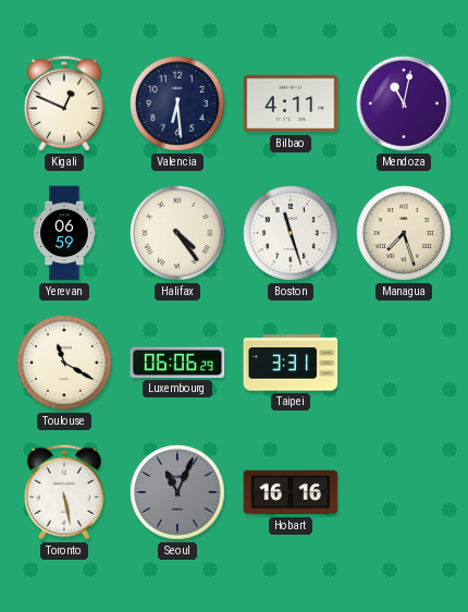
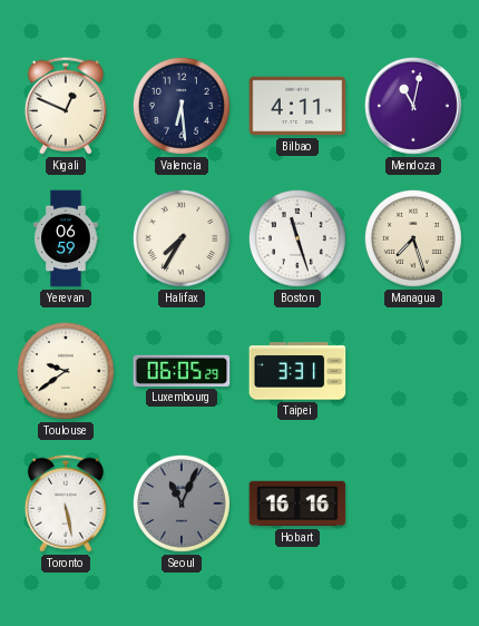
Halifax: 4:24 -> 7:35
Toulouse: 11:20 -> 9:39
Luxembourg: 06:06 -> 06:05
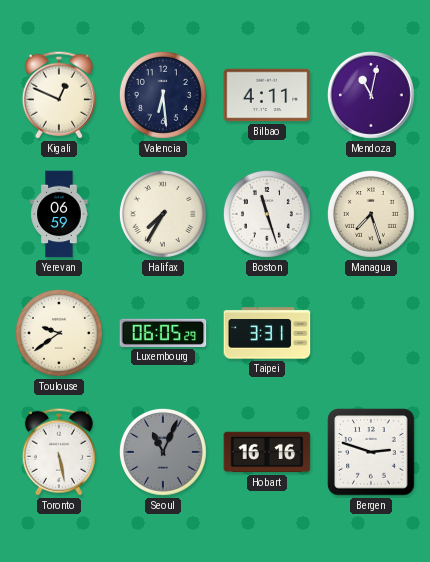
Bergen: none -> 2:48
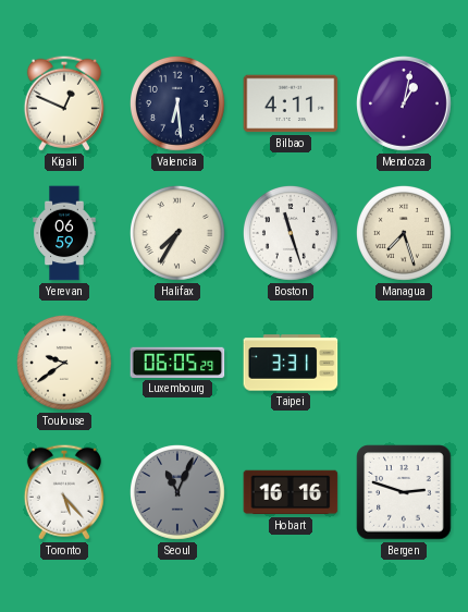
Mendoza: 11:02 -> 1:02
Toronto: 5:28 -> 5:23
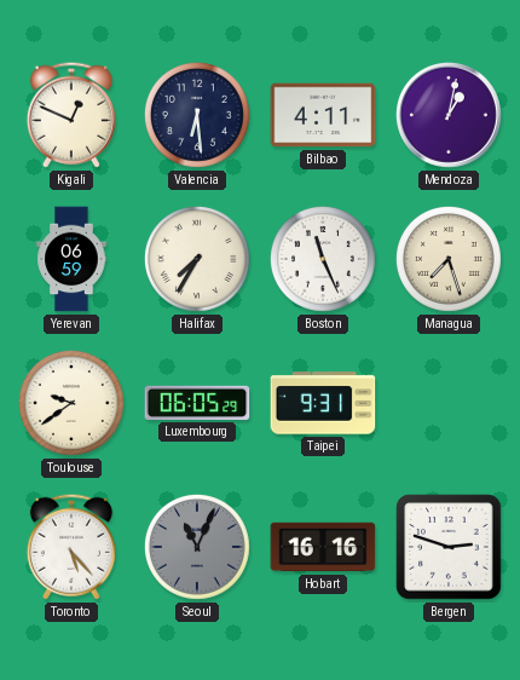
Boston: 11:27 -> 11:26
Taipei: 3:31 -> 9:31
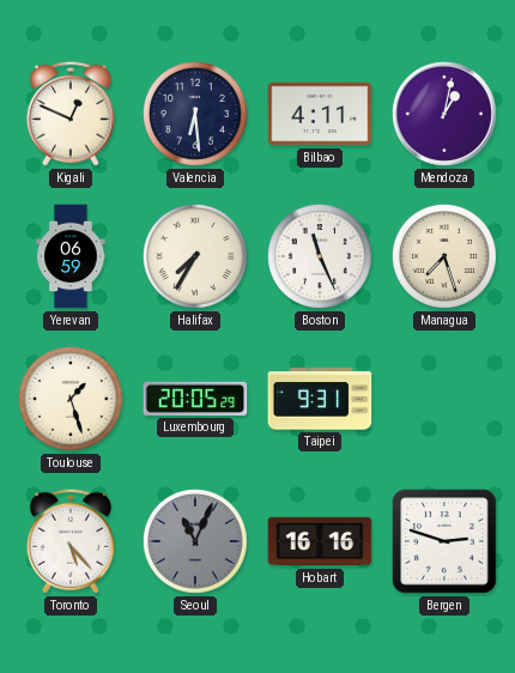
Toulouse: 9:39 -> 1:27
Luxembourg: 06:05 -> 20:05
